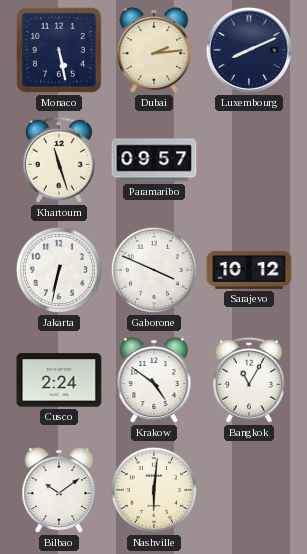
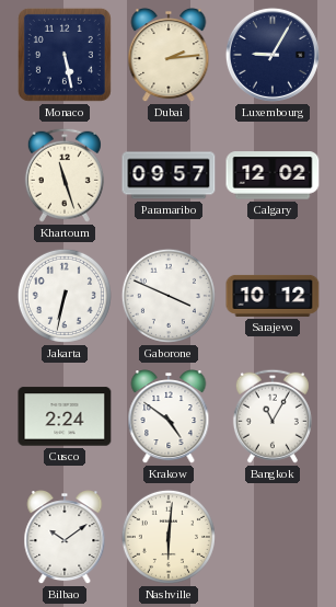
Luxembourg: 8:11 -> 9:05
Calgary: none -> 12:02
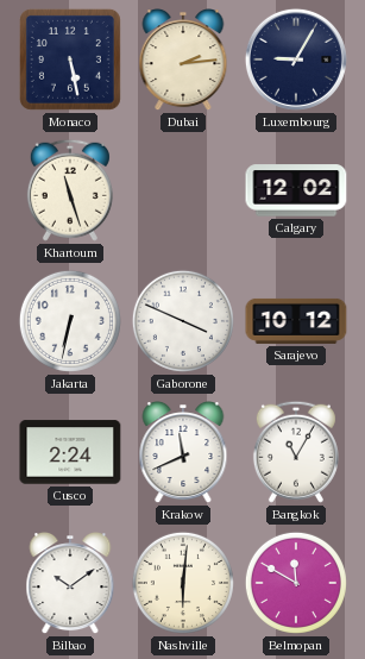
Paramaribo: 09:57 -> none
Krakow: 4:51 -> 11:41
Belmopan: none -> 11:50
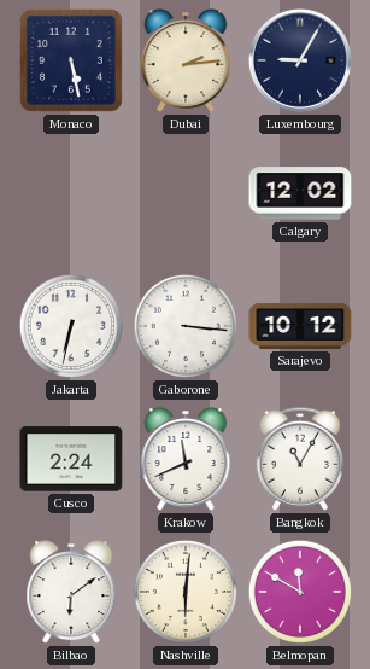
Khartoum: 11:27 -> none
Gaborone: 3:49 -> 3:16
Bilbao: 10:09 -> 6:09
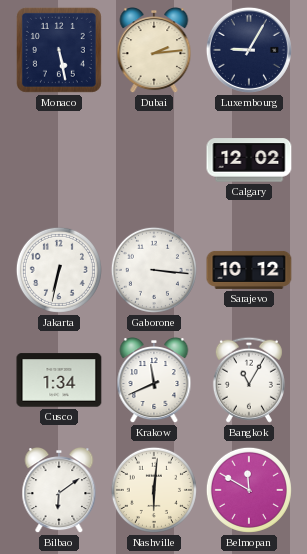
Cusco: 2:24 -> 1:34
